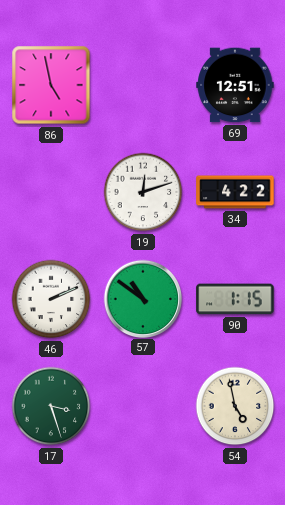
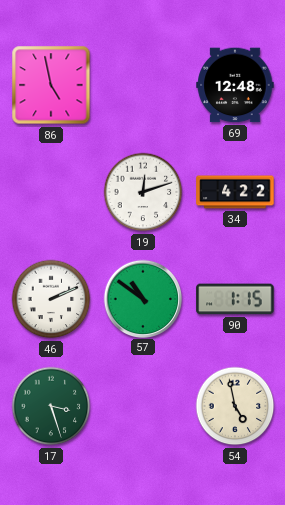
69: 12:51 -> 12:48
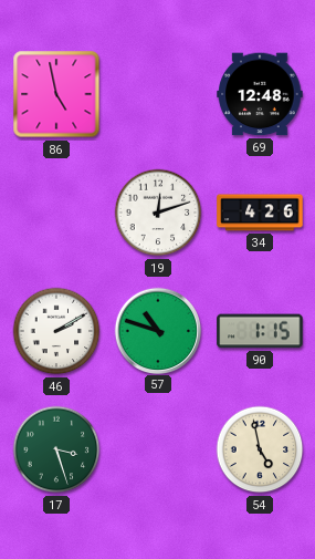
34: 4:22 -> 4:26
46: 2:11 -> 2:10
57: 10:51 -> 10:48
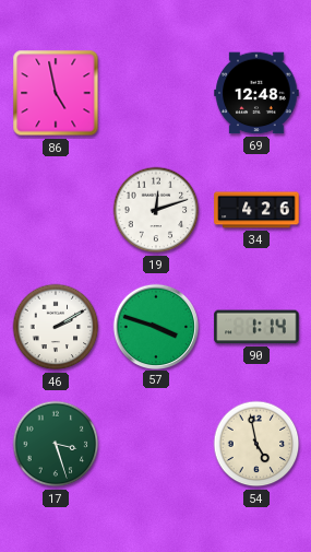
57: 10:48 -> 3:48
90: 1:15 -> 1:14
